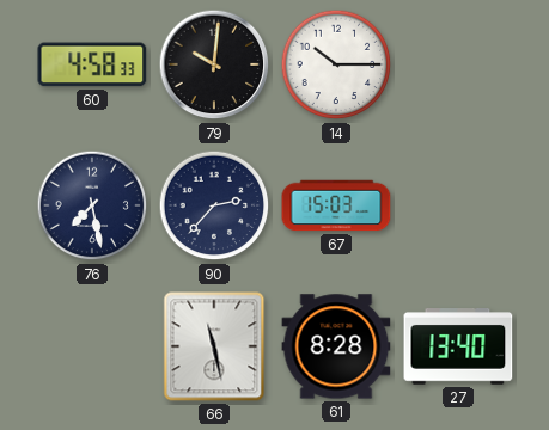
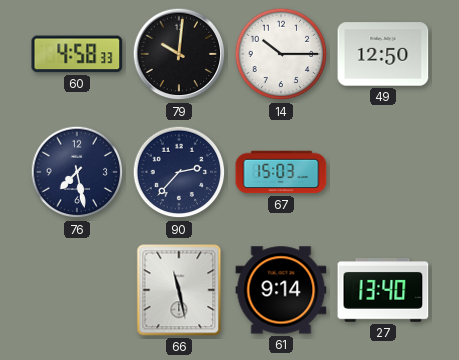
49: none -> 12:50
61: 8:28 -> 9:14
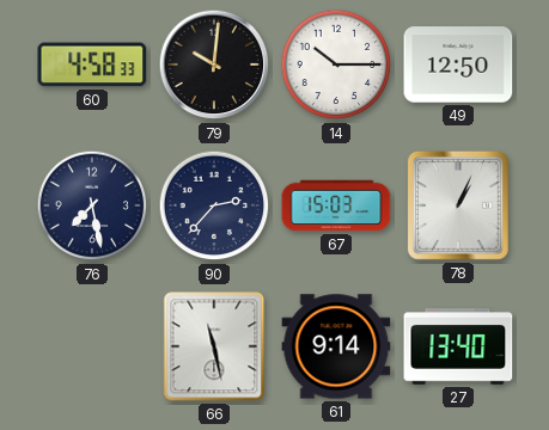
78: none -> 1:04
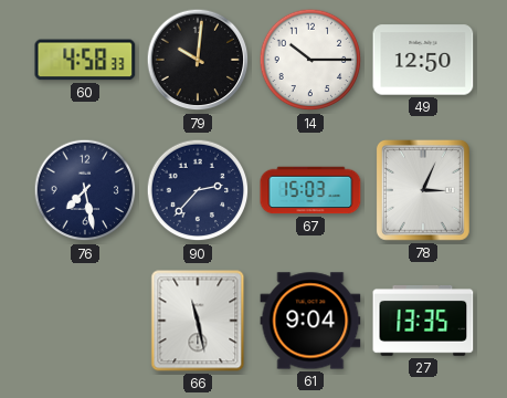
78: 1:04 -> 3:04
61: 9:14 -> 9:04
27: 13:40 -> 13:35
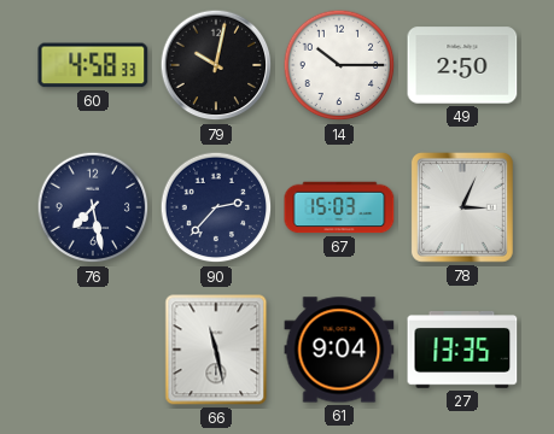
79: 10:01 -> 10:02
49: 12:50 -> 2:50
